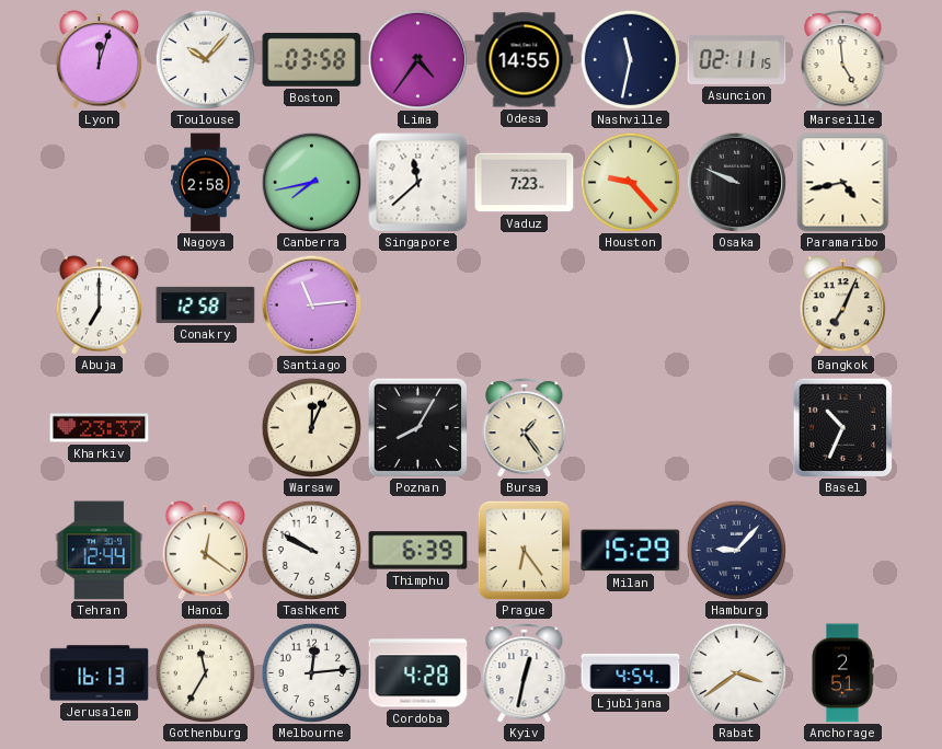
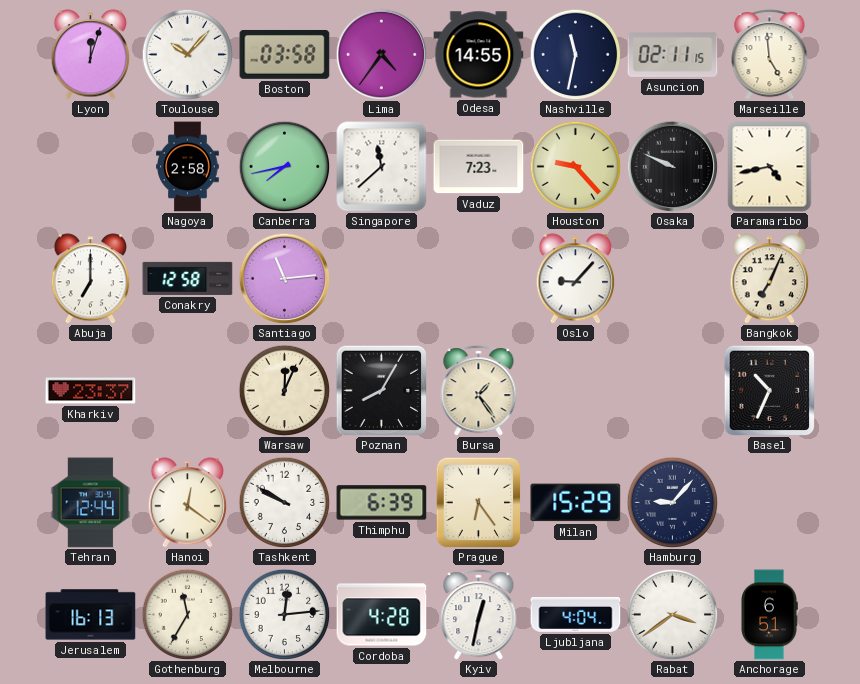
Oslo: none -> 9:07
Ljubljana: 4:54 -> 4:04
Anchorage: 2:51 -> 6:51
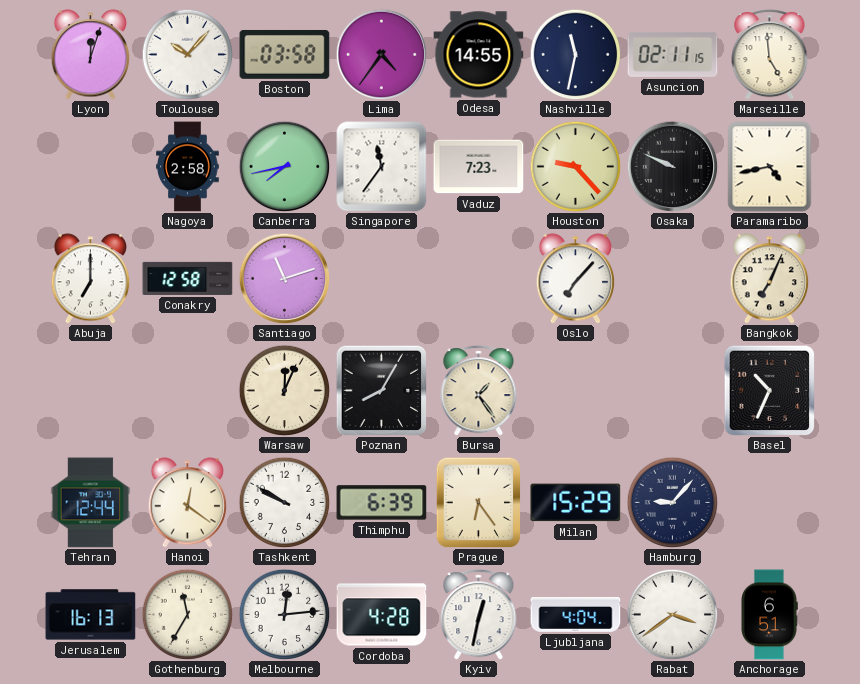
Singapore: 11:38 -> 11:36
Santiago: 11:14 -> 11:12
Oslo: 9:07 -> 7:07
Kharkiv: 23:37 -> none
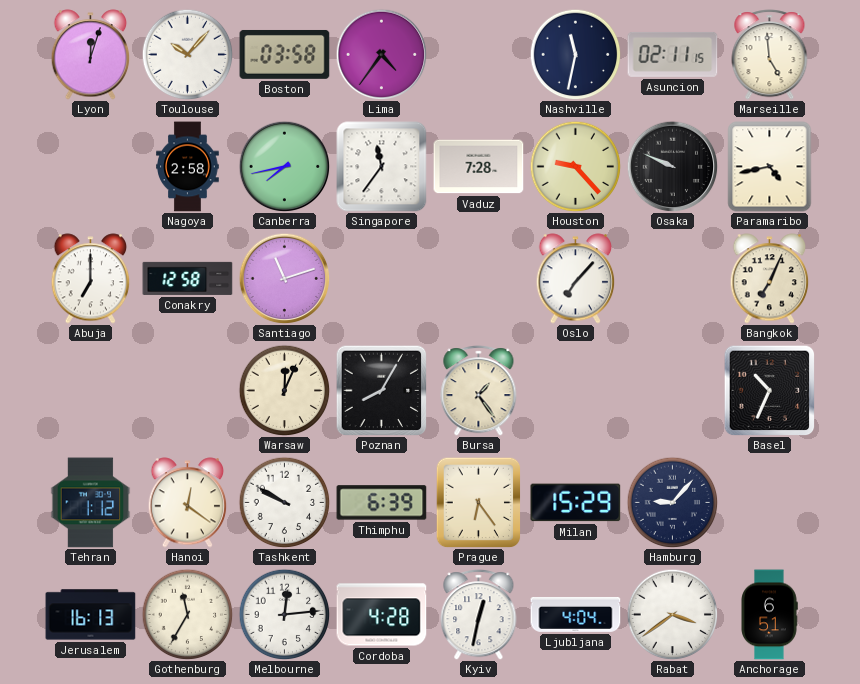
Odesa: 14:55 -> none
Vaduz: 7:23 -> 7:28
Tehran: 12:44 -> 1:12
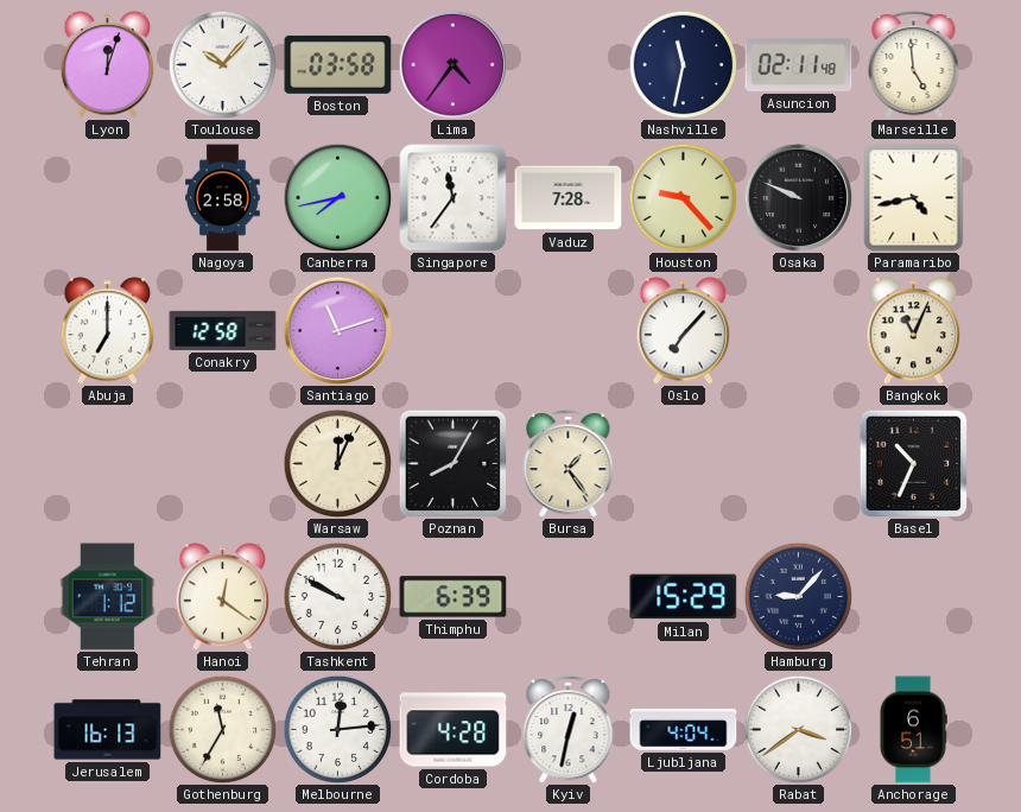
Asuncion: 02:11:15 -> 02:11:48
Bangkok: 7:04 -> 11:04
Prague: 6:24 -> none
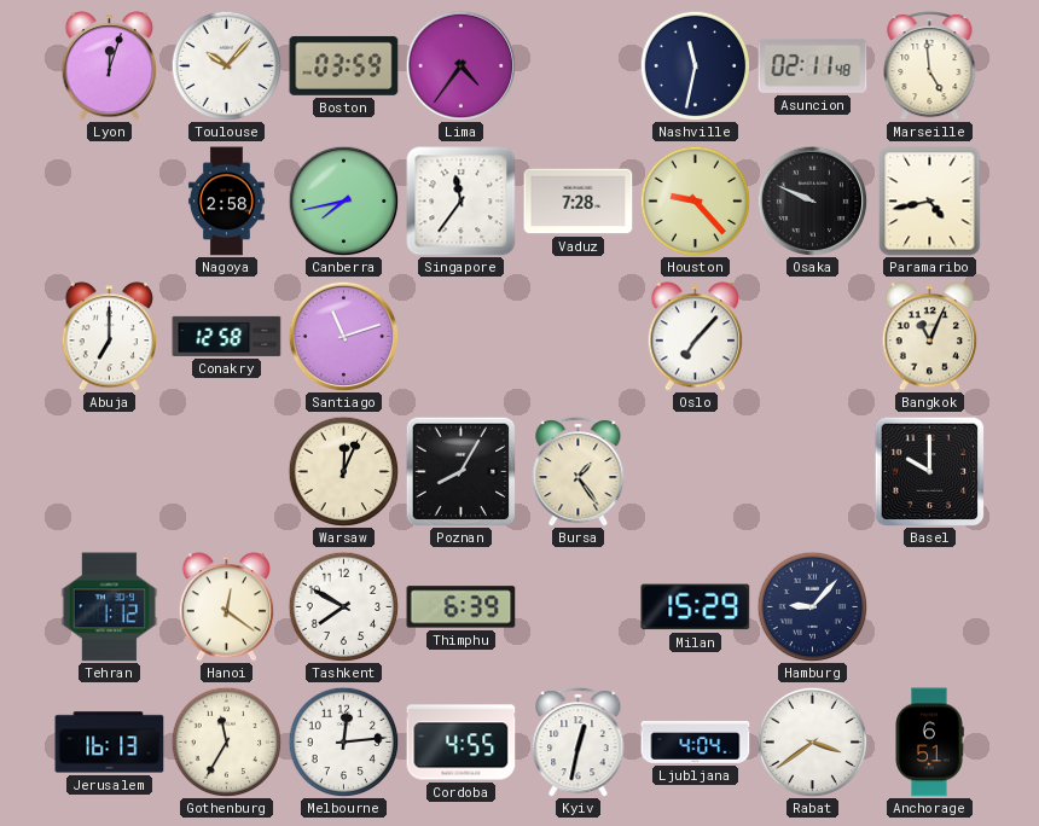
Boston: 03:58 -> 03:59
Basel: 10:34 -> 10:00
Tashkent: 9:50 -> 7:50
Cordoba: 4:28 -> 4:55
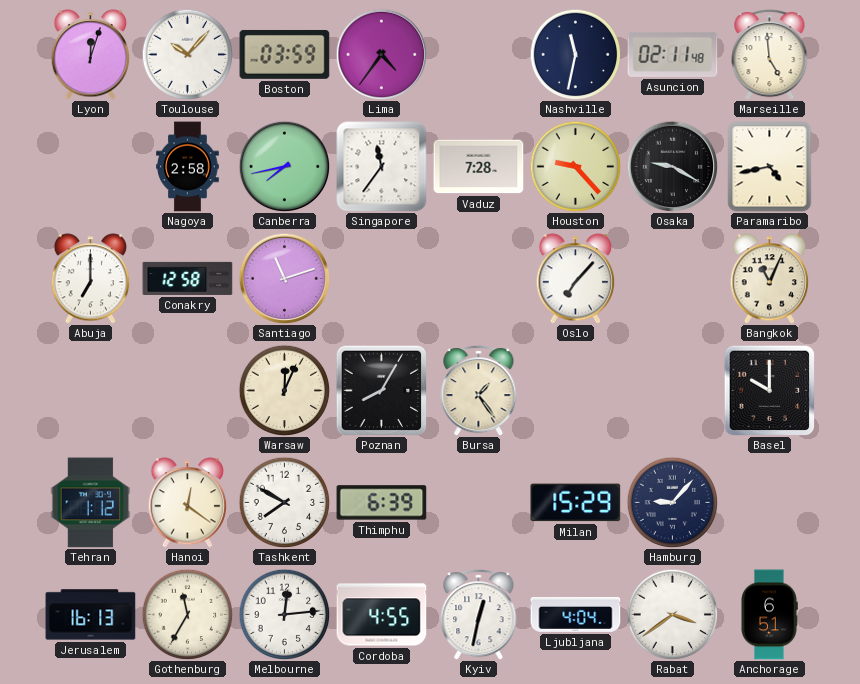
Osaka: 9:49 -> 9:20
